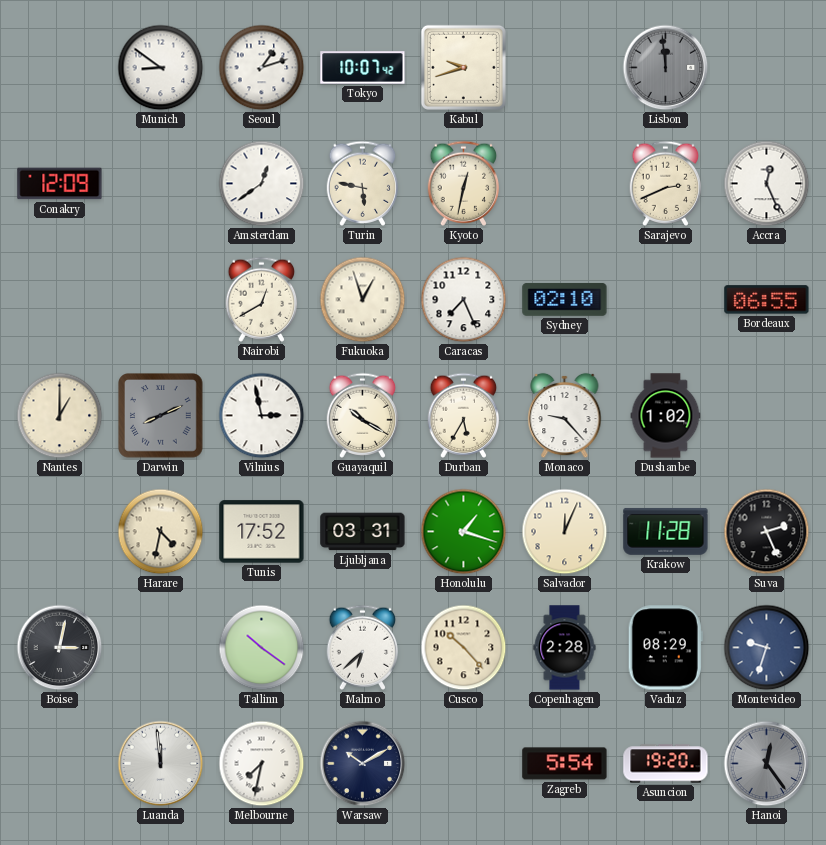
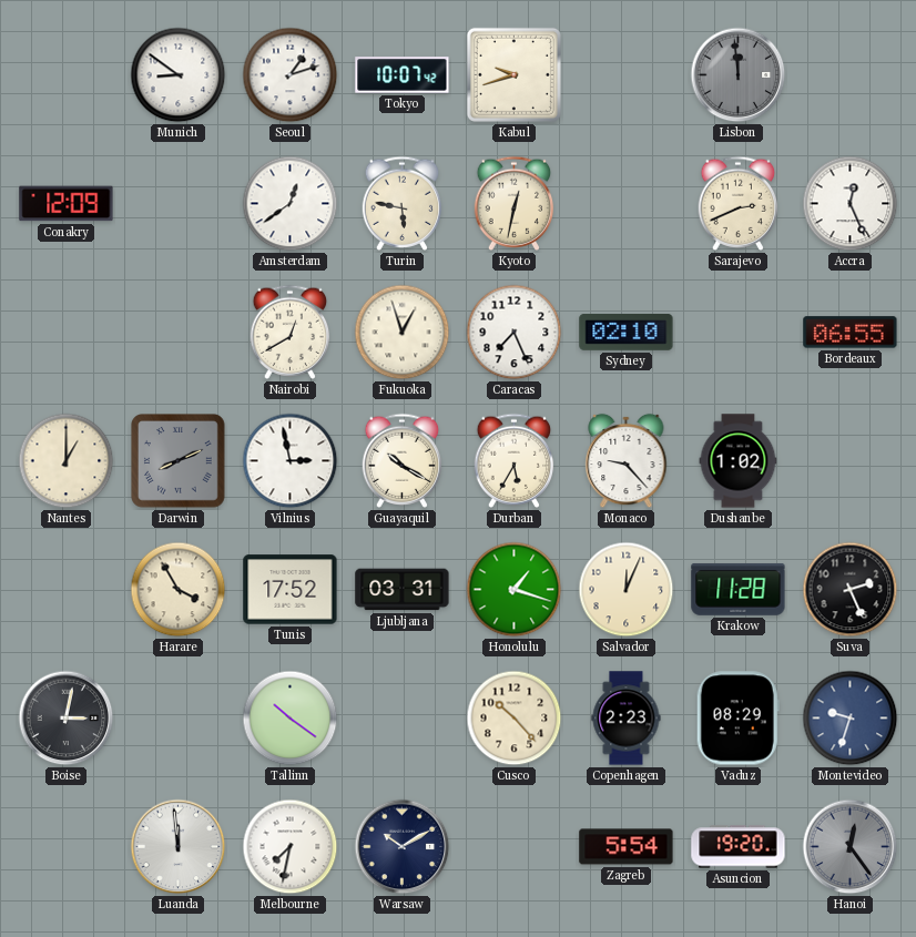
Harare: 4:32 -> 3:55
Malmo: 6:38 -> none
Copenhagen: 2:28 -> 2:23
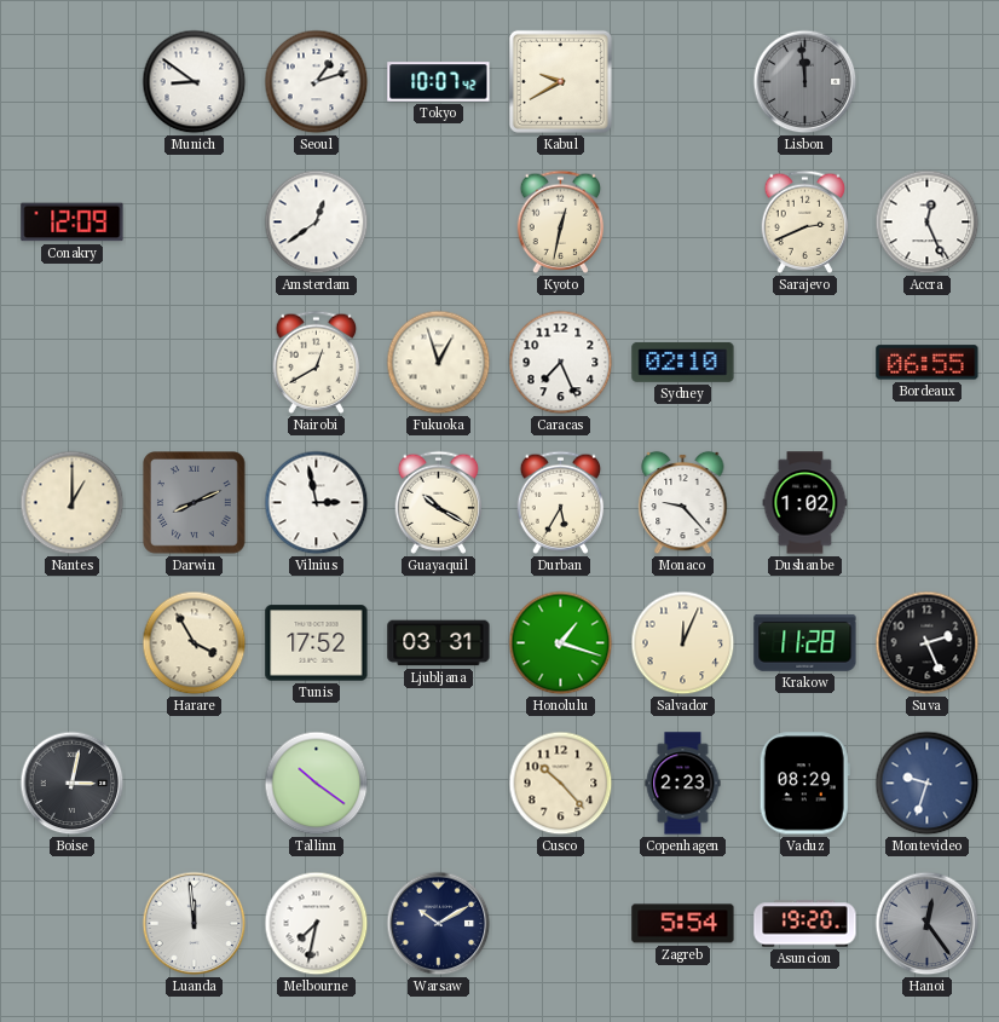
Kabul: 9:42 -> 9:40
Turin: 5:47 -> none
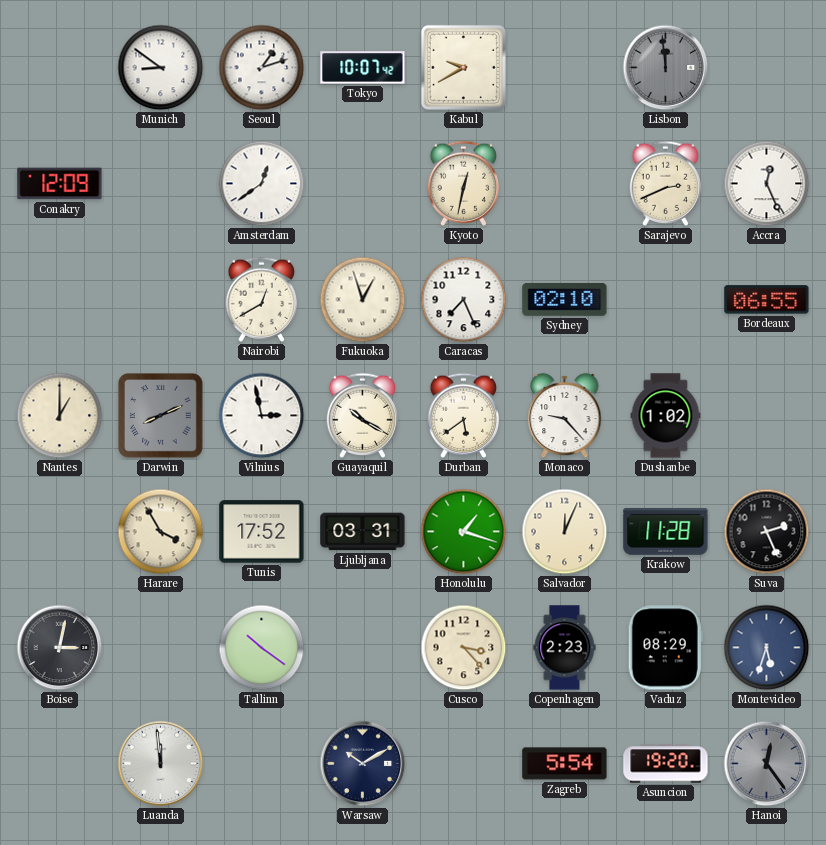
Durban: 5:35 -> 5:39
Cusco: 10:23 -> 3:23
Montevideo: 9:33 -> 5:33
Melbourne: 7:32 -> none
